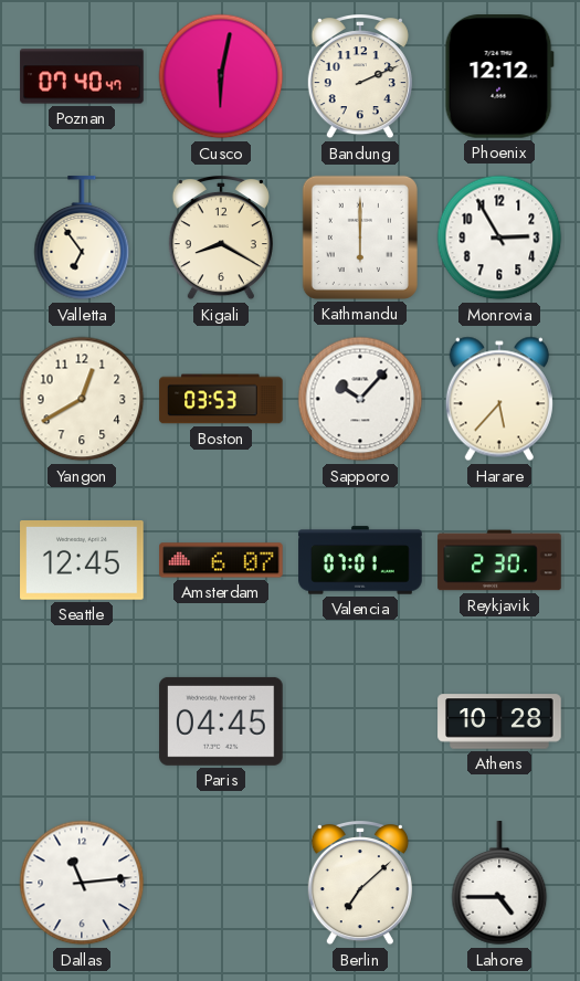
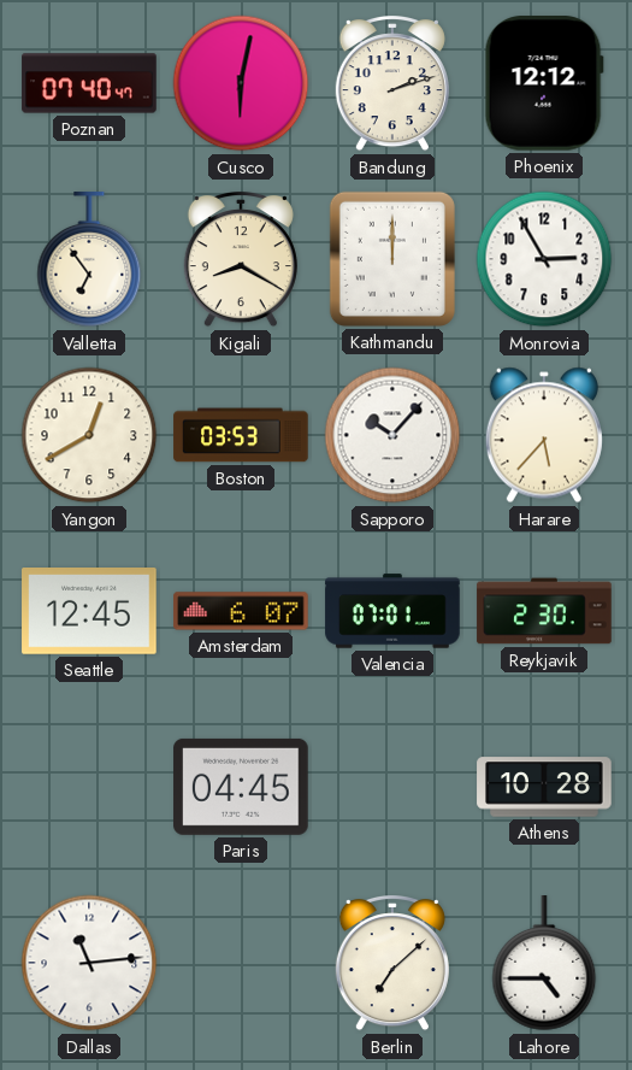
Bandung: 2:11 -> 2:12
Kathmandu: 6:00 -> 12:00
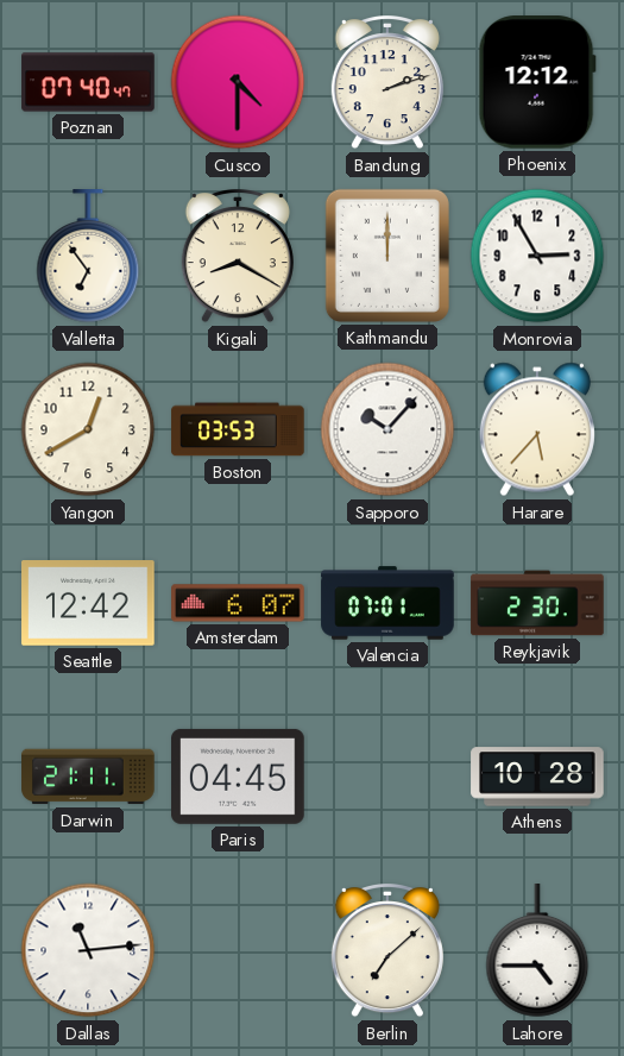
Cusco: 6:02 -> 4:30
Seattle: 12:45 -> 12:42
Darwin: none -> 21:11
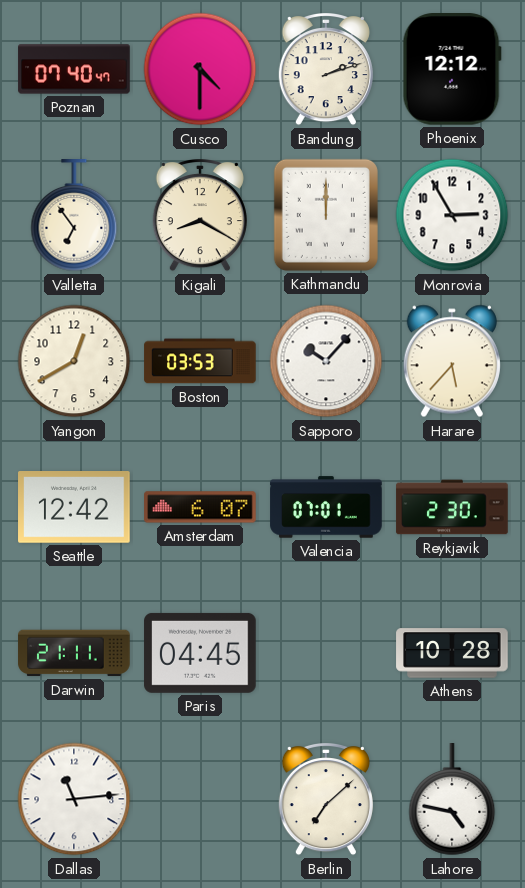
Lahore: 4:45 -> 4:47
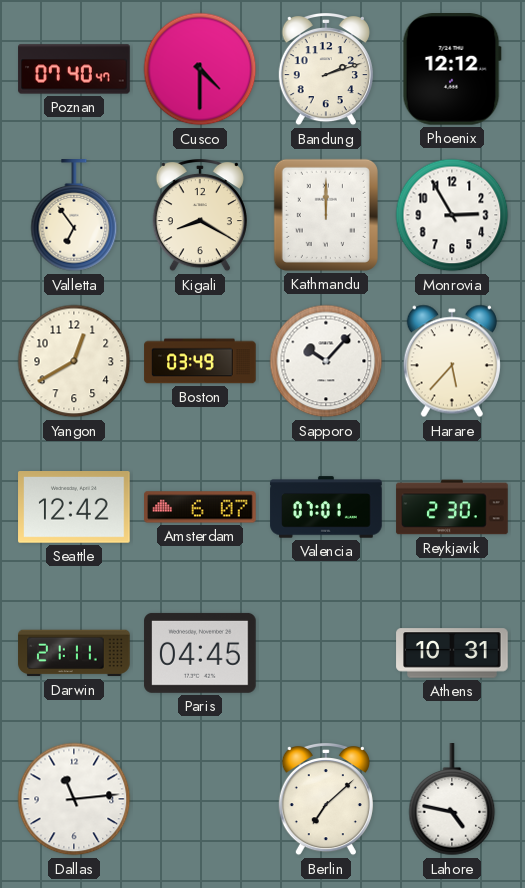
Boston: 03:53 -> 03:49
Athens: 10:28 -> 10:31
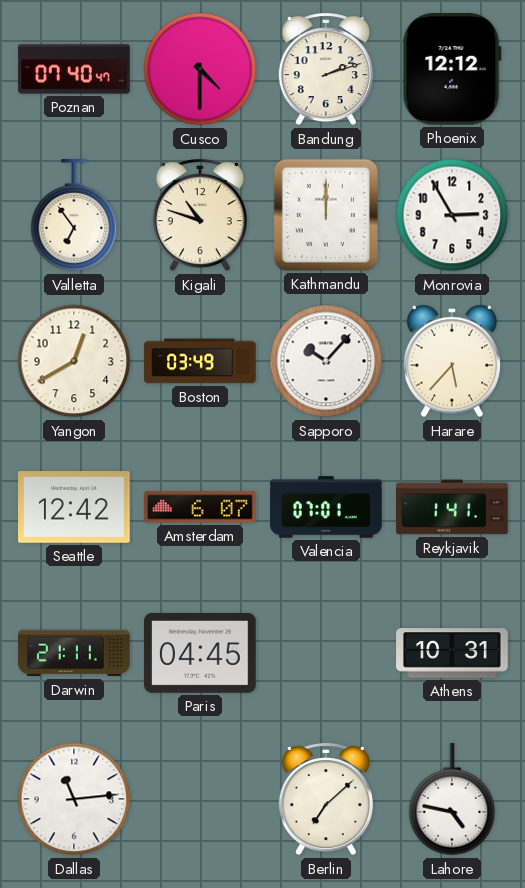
Kigali: 8:20 -> 10:48
Reykjavik: 2:30 -> 1:41
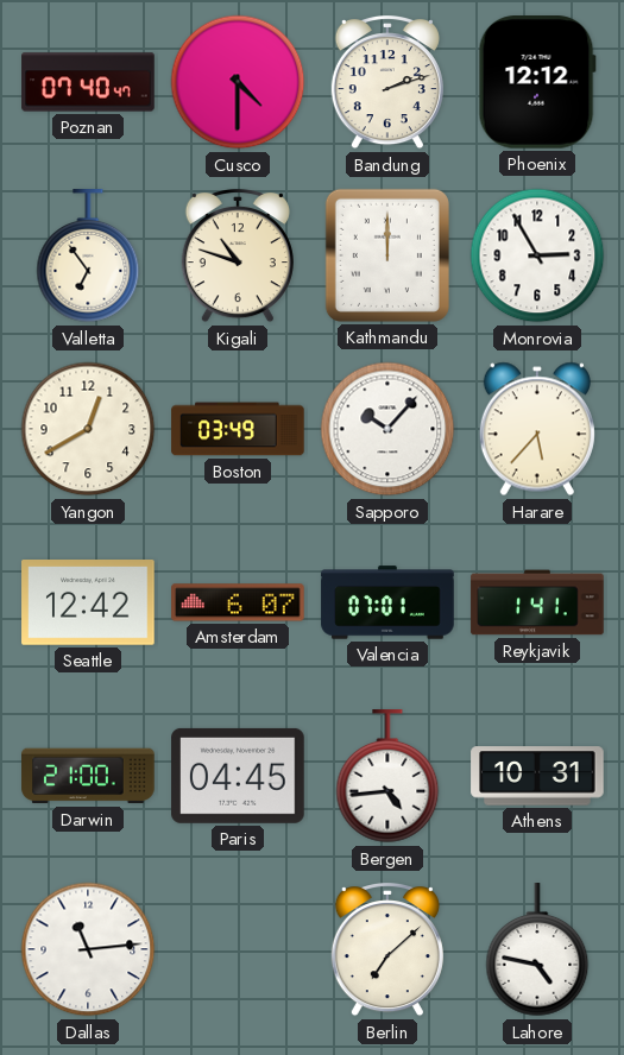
Darwin: 21:11 -> 21:00
Bergen: none -> 4:44
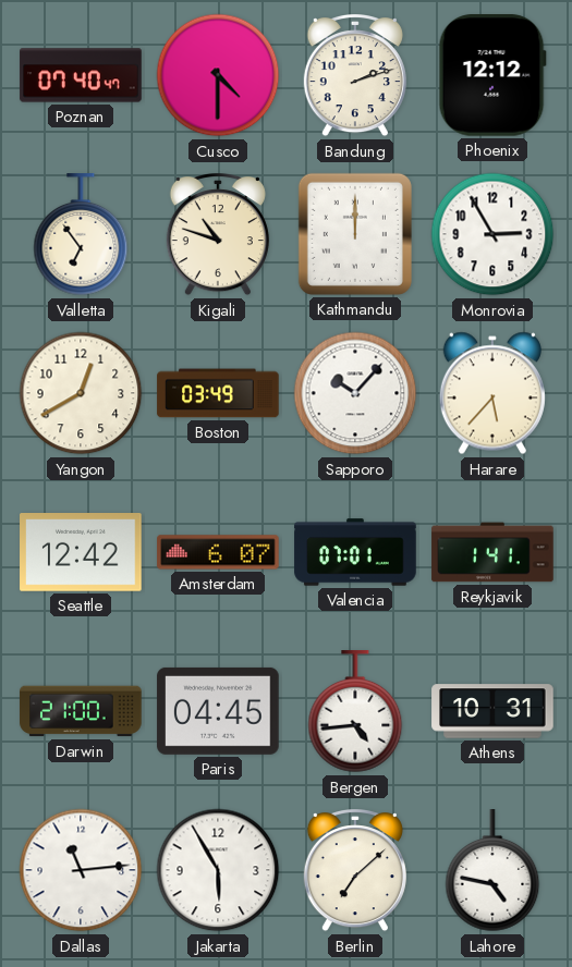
Jakarta: none -> 5:55
